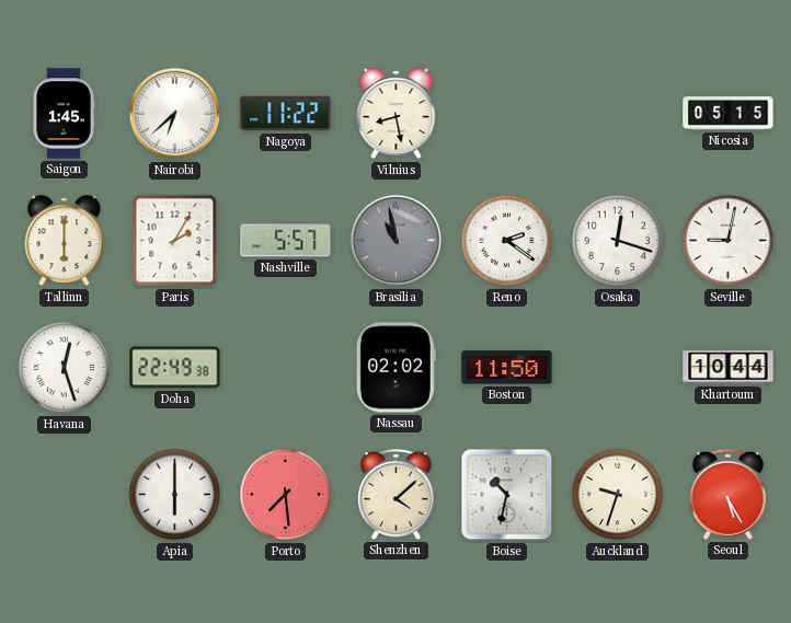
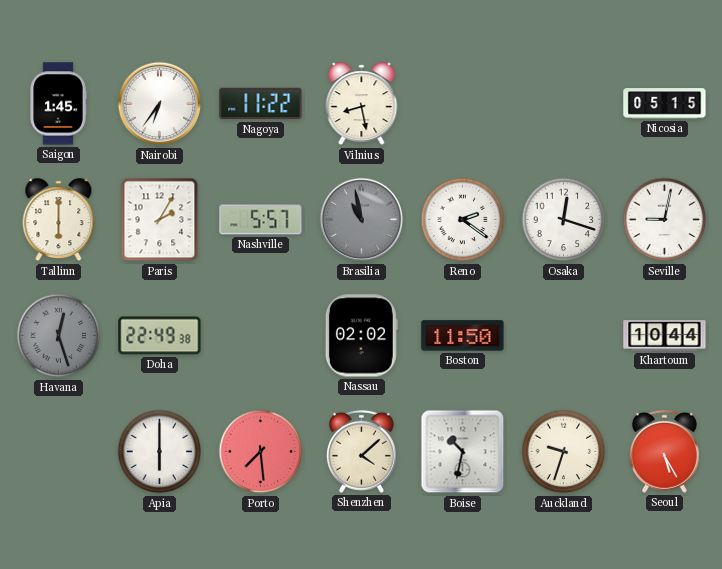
Nairobi: 6:38 -> 6:36
Havana dial: white -> grey
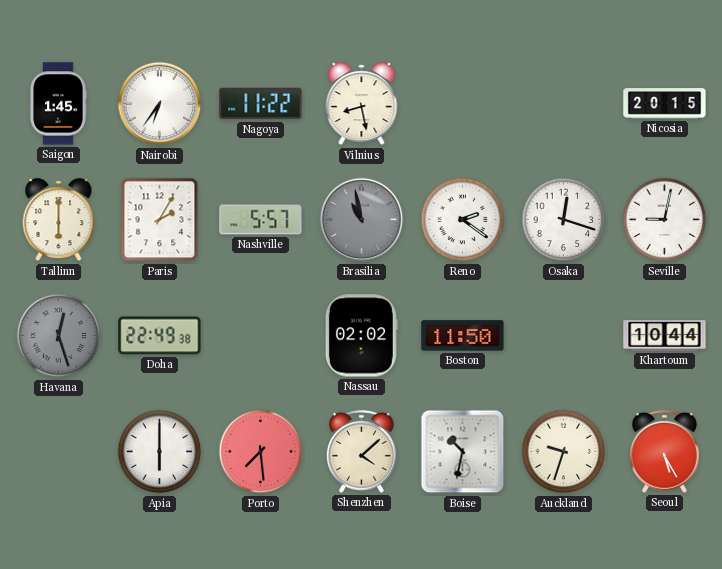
Nicosia: 05:15 -> 20:15
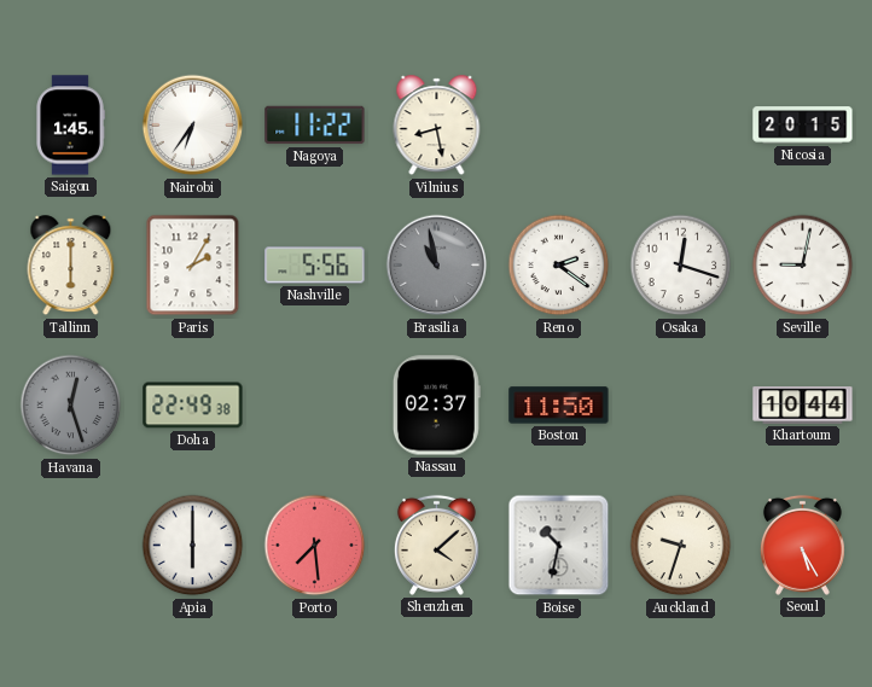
Nashville: 5:57 -> 5:56
Nassau: 02:02 -> 02:37
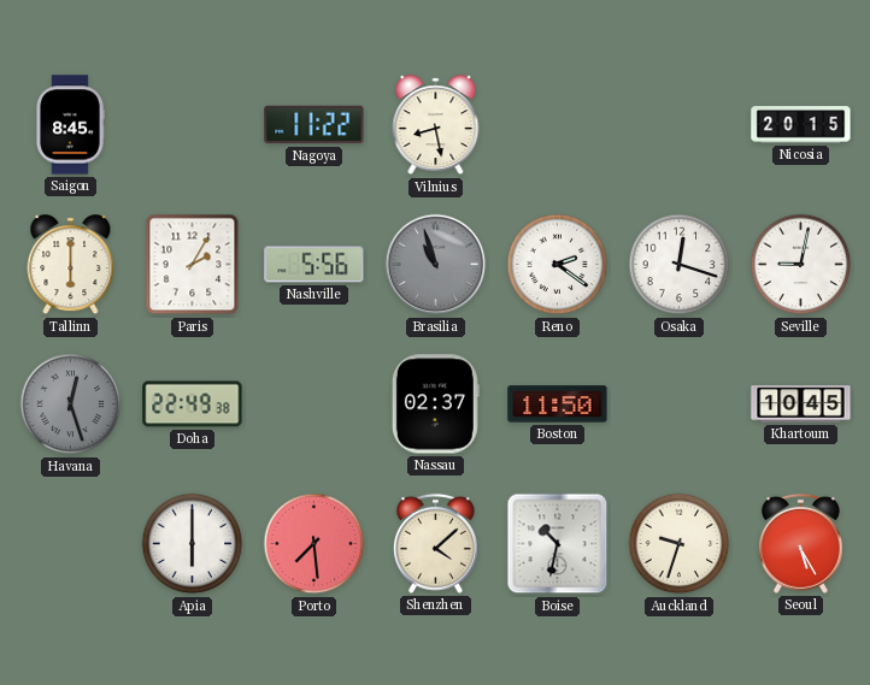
Saigon: 1:45 -> 8:45
Nairobi: 6:36 -> none
Brasilia: 10:58 -> 10:57
Khartoum: 10:44 -> 10:45
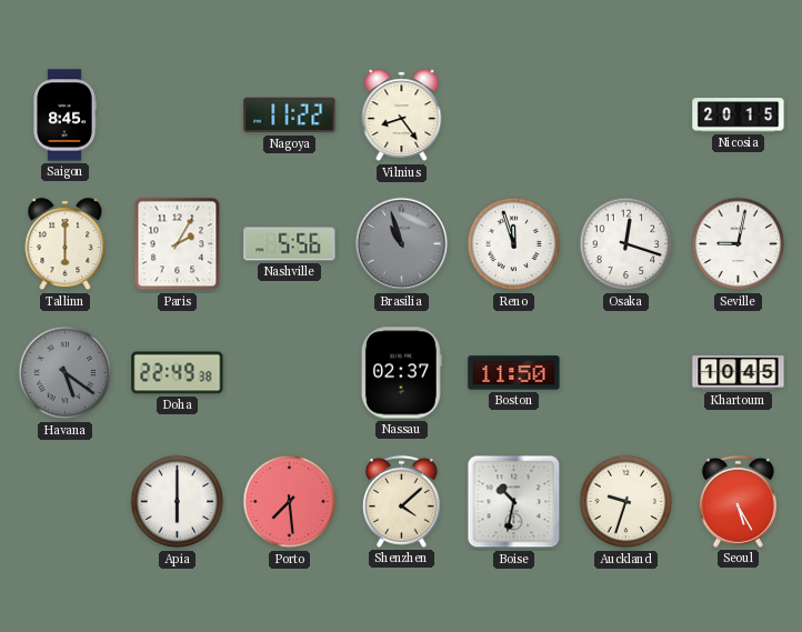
Vilnius: 8:28 -> 8:24
Reno: 2:21 -> 11:57
Havana: 12:27 -> 5:21
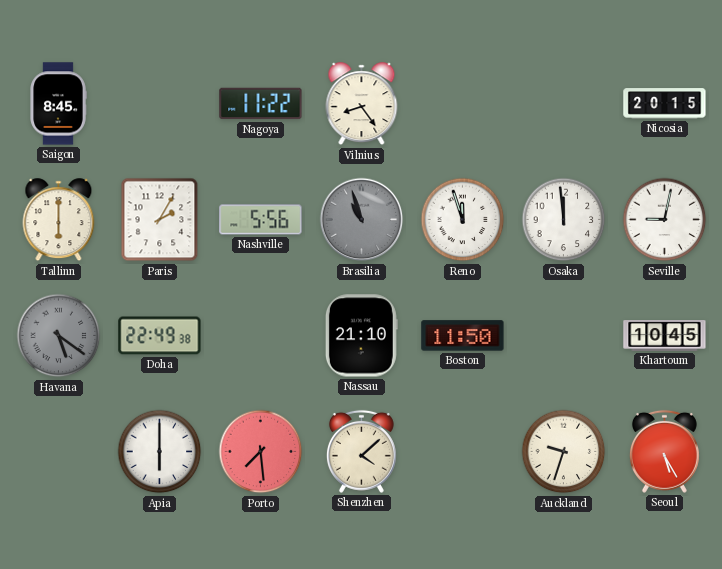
Osaka: 12:18 -> 11:59
Nassau: 02:37 -> 21:10
Boise: 10:32 -> none
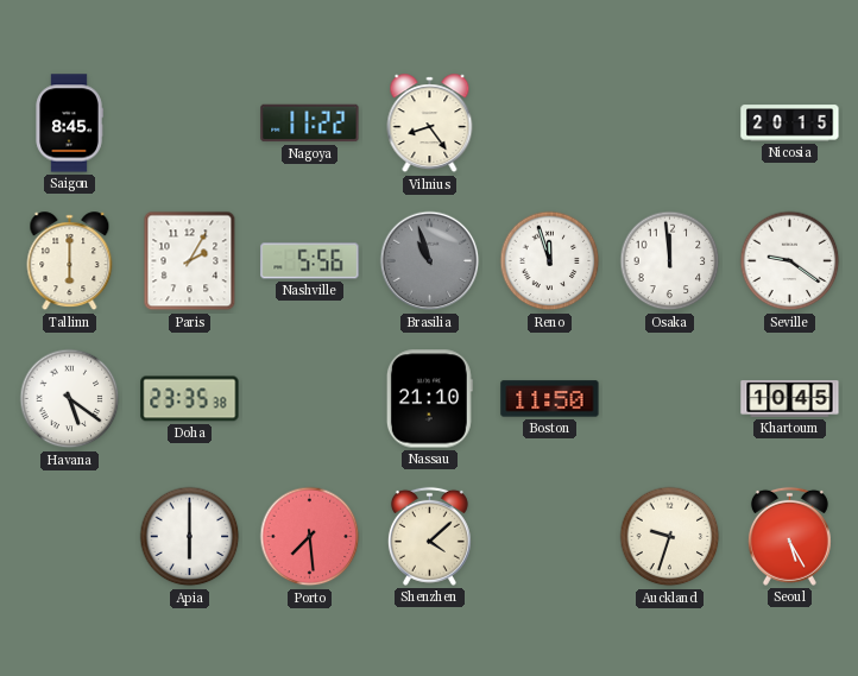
Seville: 9:02 -> 9:21
Havana dial: grey -> white
Doha: 22:49 -> 23:35
